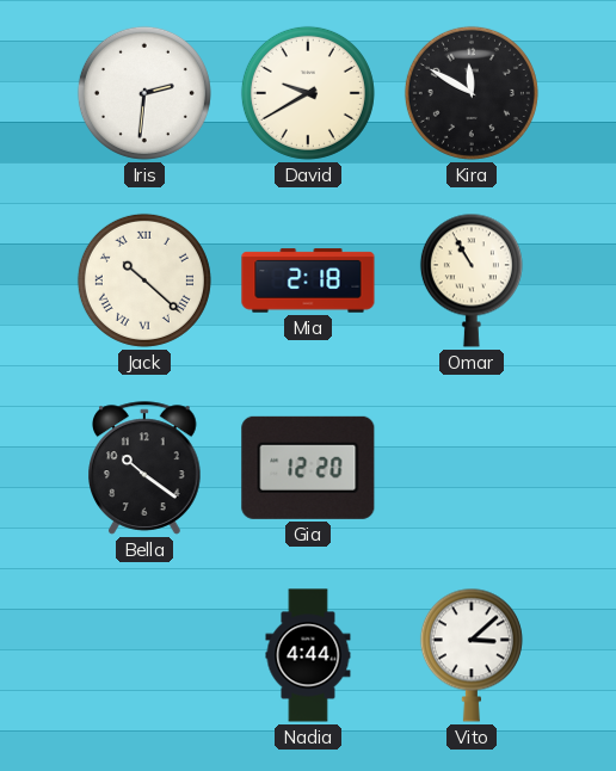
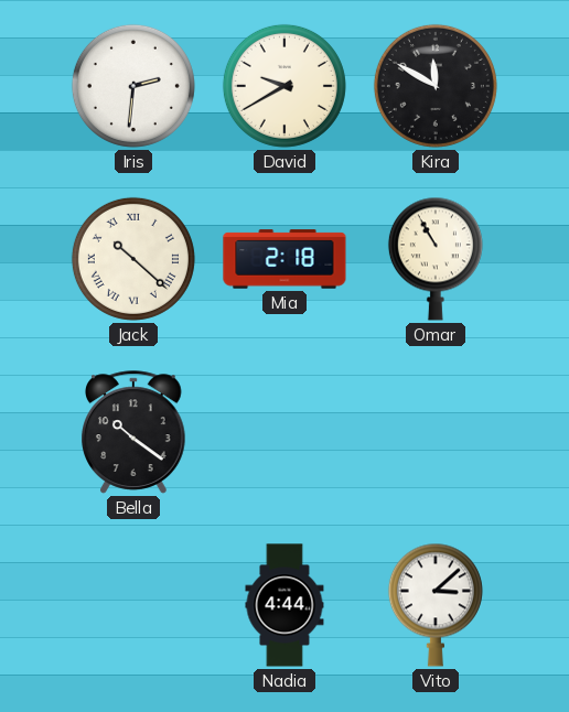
Gia: 12:20 -> none
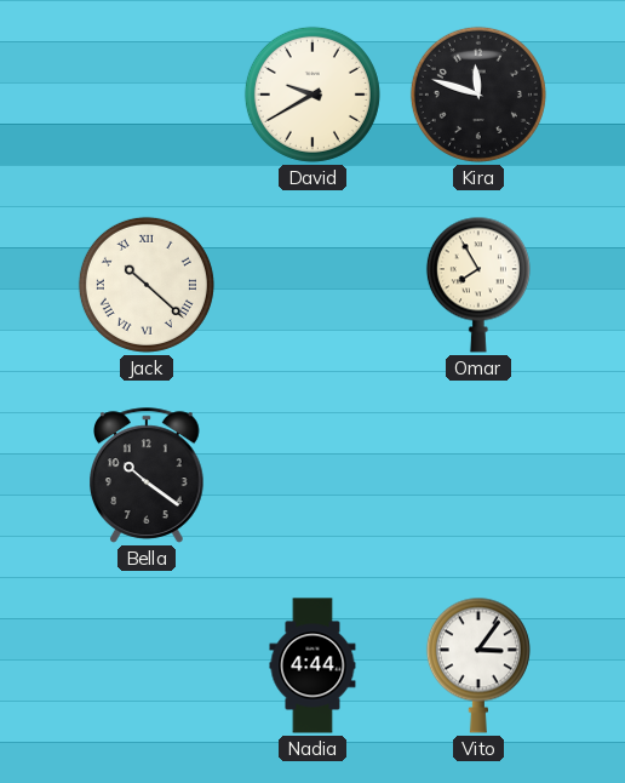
Iris: 2:31 -> none
Kira: 11:50 -> 11:48
Mia: 2:18 -> none
Omar: 10:55 -> 7:55
Vito: 3:08 -> 3:06
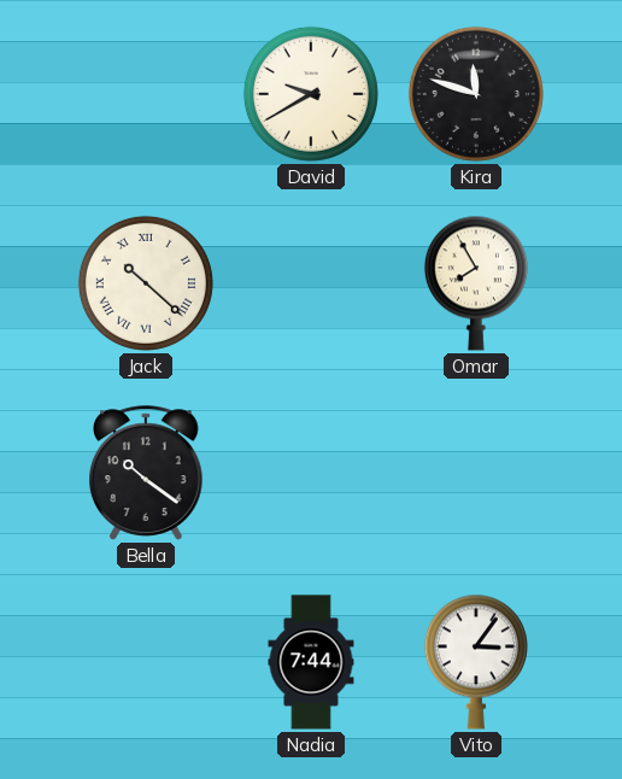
Nadia: 4:44 -> 7:44
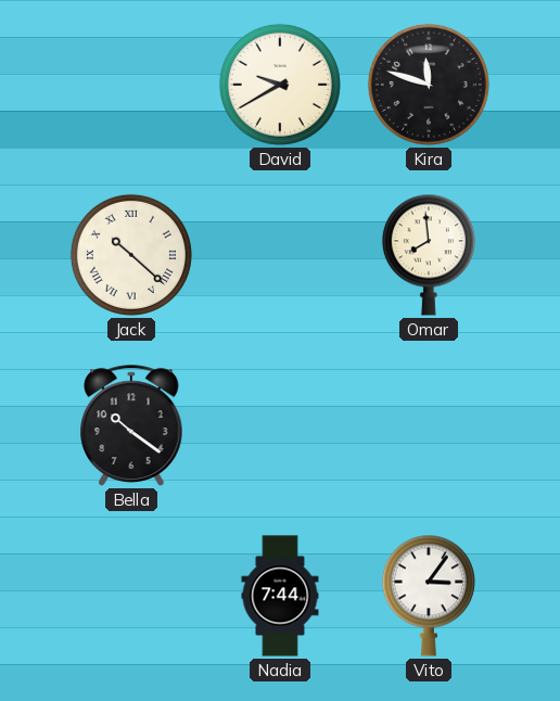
Omar: 7:55 -> 7:59
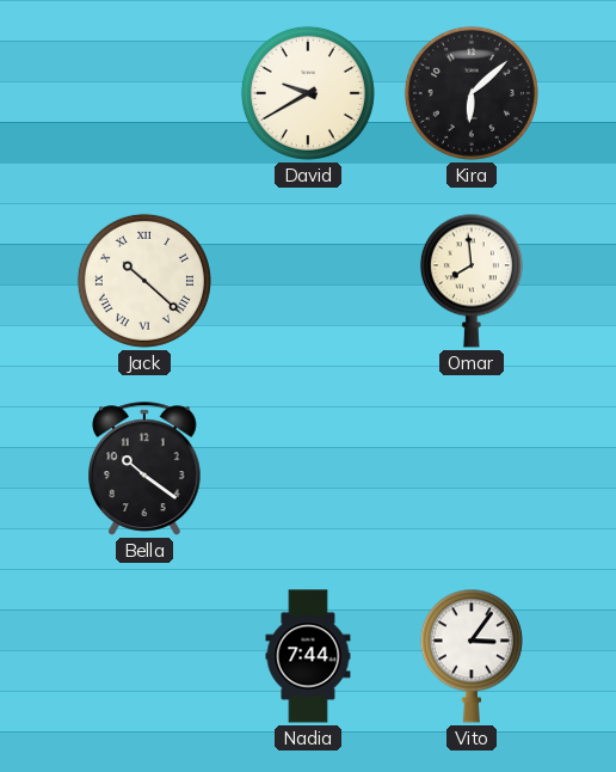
Kira: 11:48 -> 6:08
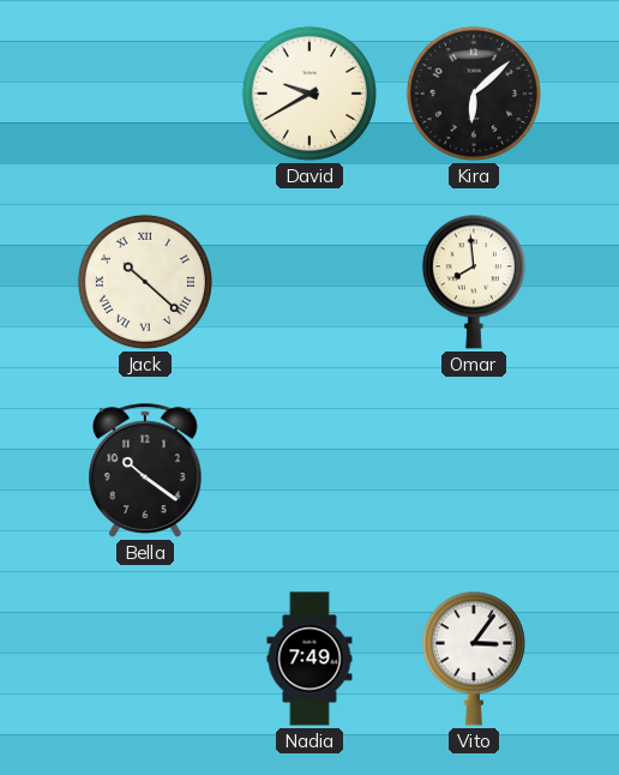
Nadia: 7:44 -> 7:49
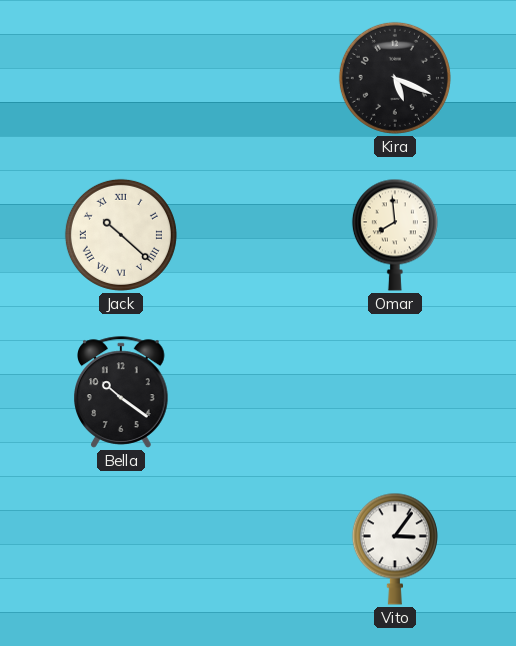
David: 9:40 -> none
Kira: 6:08 -> 5:19
Nadia: 7:49 -> none
